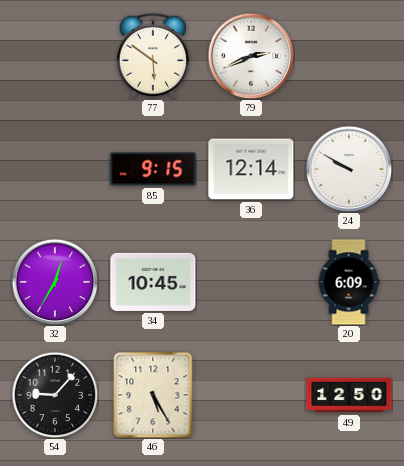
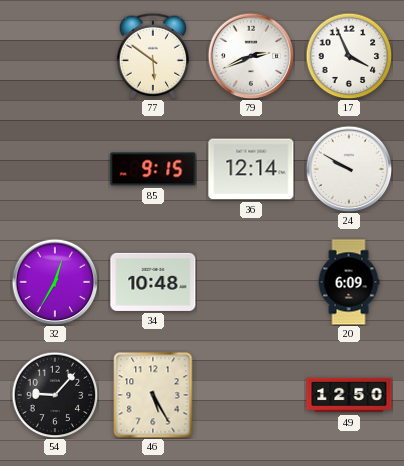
17: none -> 3:56
34: 10:45 -> 10:48
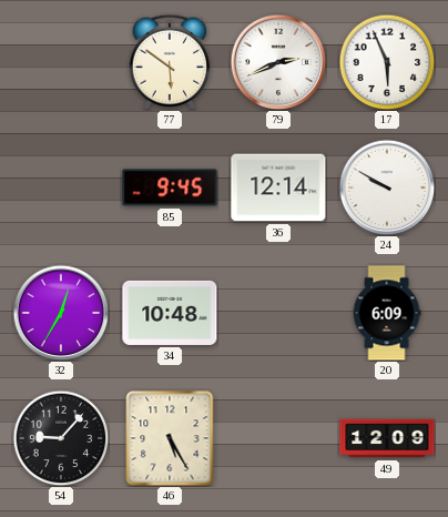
17: 3:56 -> 5:56
85: 9:15 -> 9:45
49: 12:50 -> 12:09
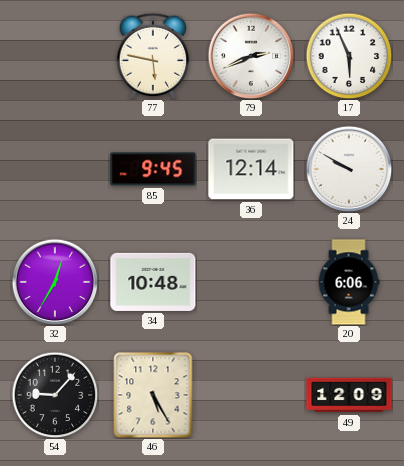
77: 5:51 -> 5:47
20: 6:09 -> 6:06
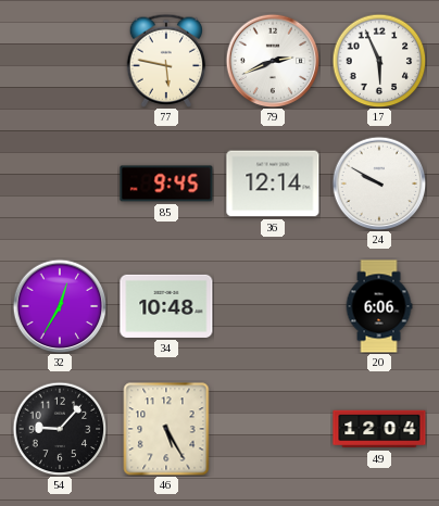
49: 12:09 -> 12:04
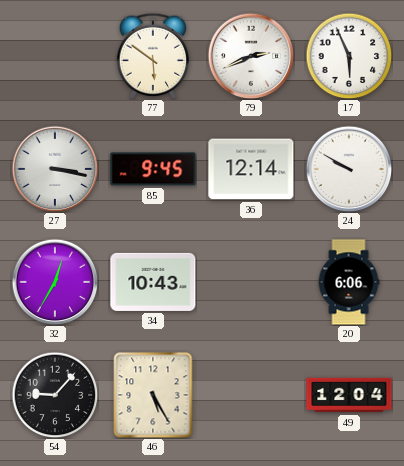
77: 5:47 -> 5:51
27: none -> 3:17
34: 10:48 -> 10:43
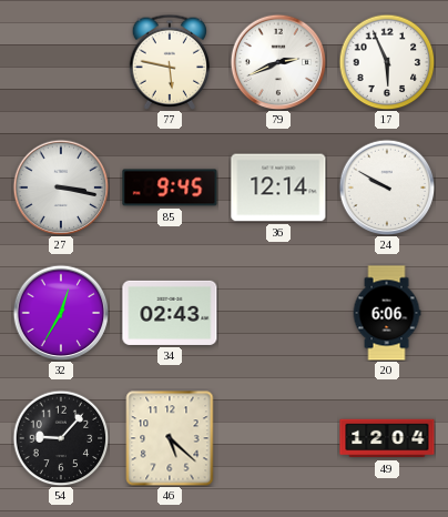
77: 5:51 -> 5:47
34: 10:43 -> 02:43
46: 5:25 -> 5:22
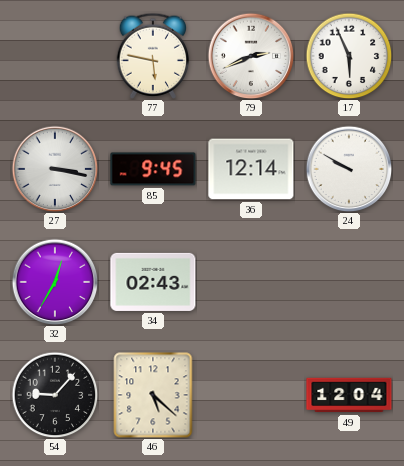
20: 6:06 -> none
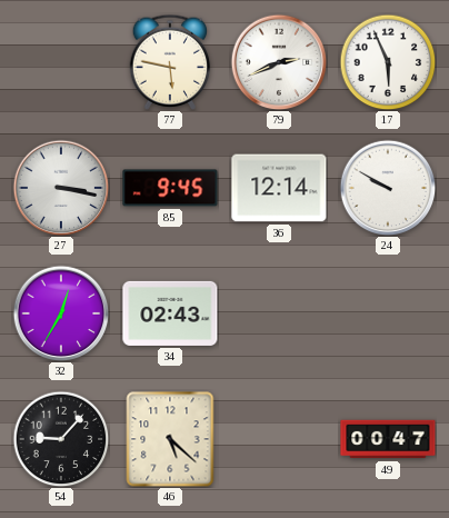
49: 12:04 -> 00:47
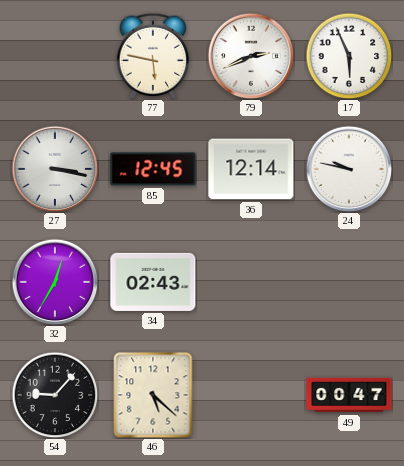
85: 9:45 -> 12:45
24: 9:50 -> 9:47
